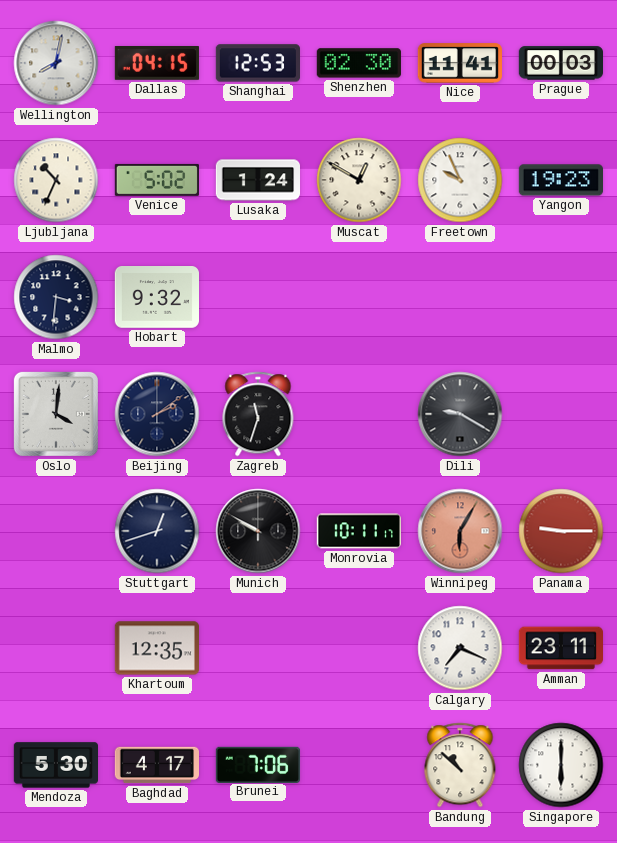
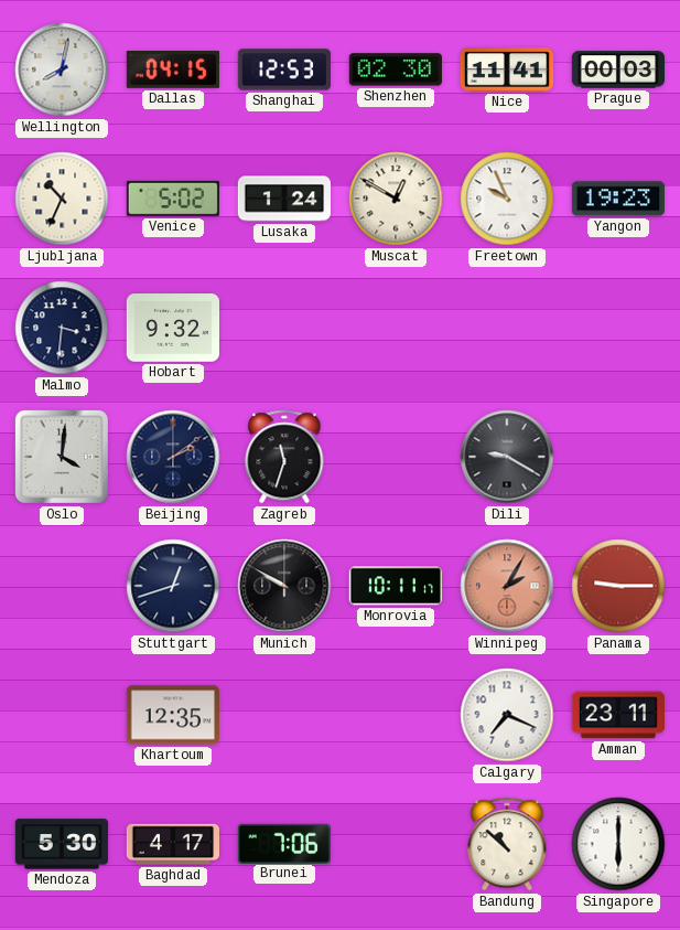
Winnipeg: 6:05 -> 2:05
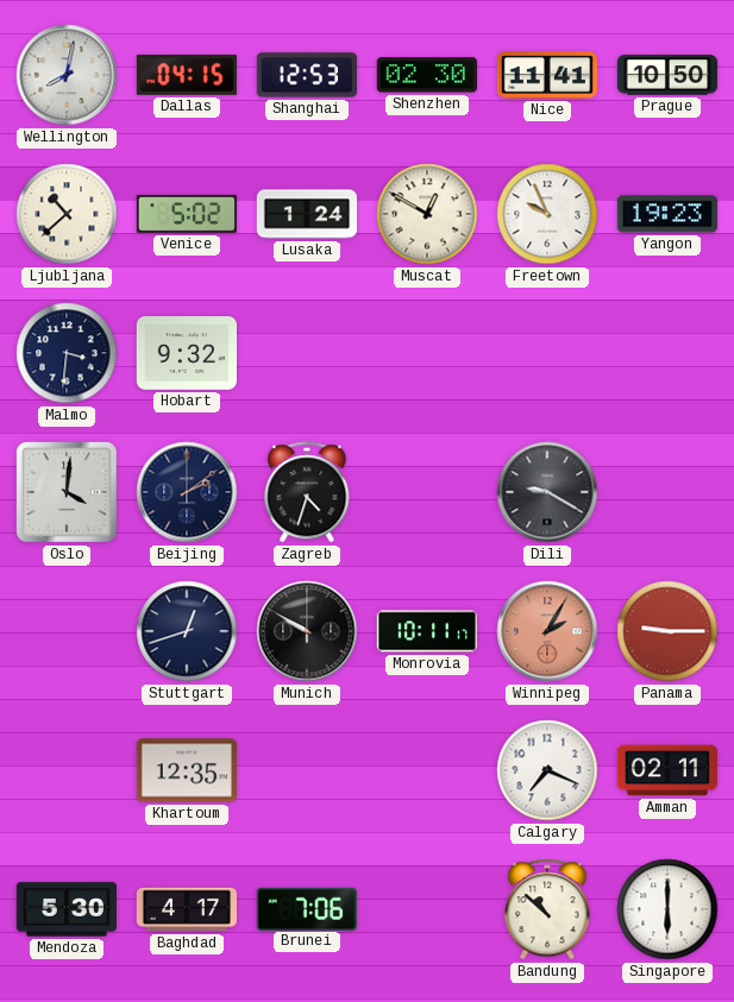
Prague: 00:03 -> 10:50
Ljubljana: 10:34 -> 10:38
Zagreb: 11:33 -> 4:33
Amman: 23:11 -> 02:11
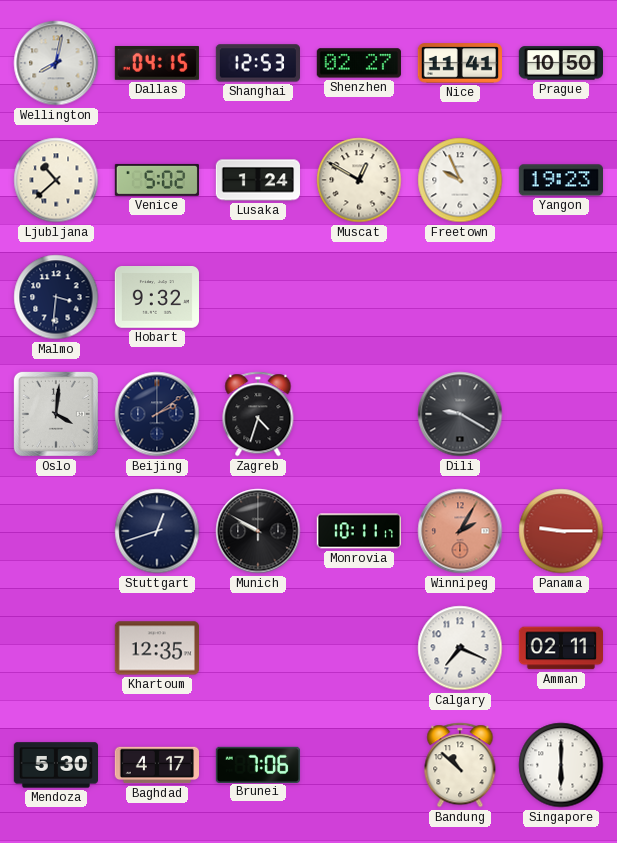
Shenzhen: 02:30 -> 02:27
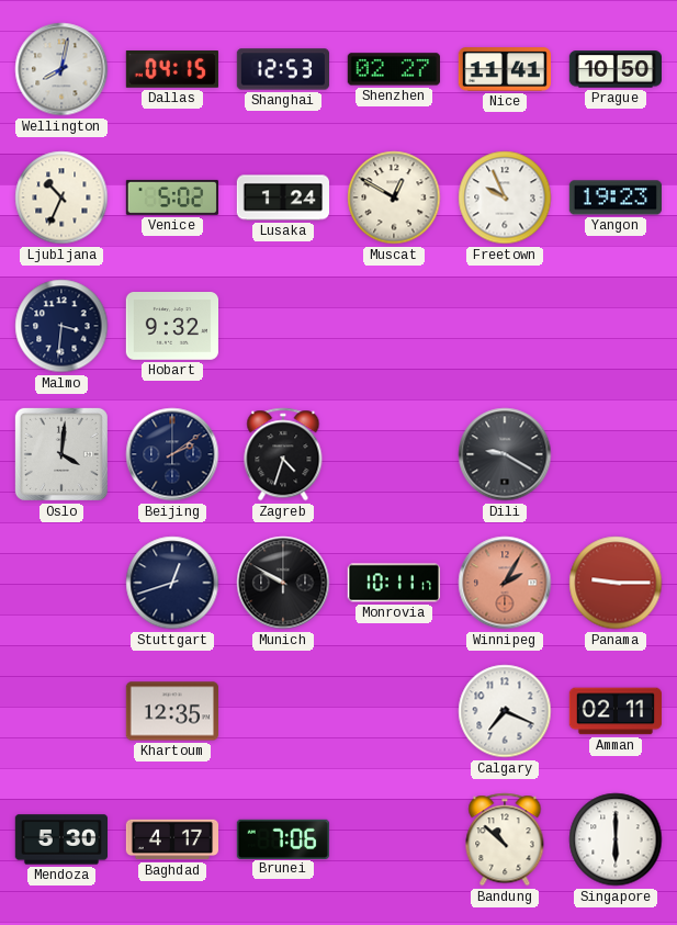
Ljubljana: 10:38 -> 10:34
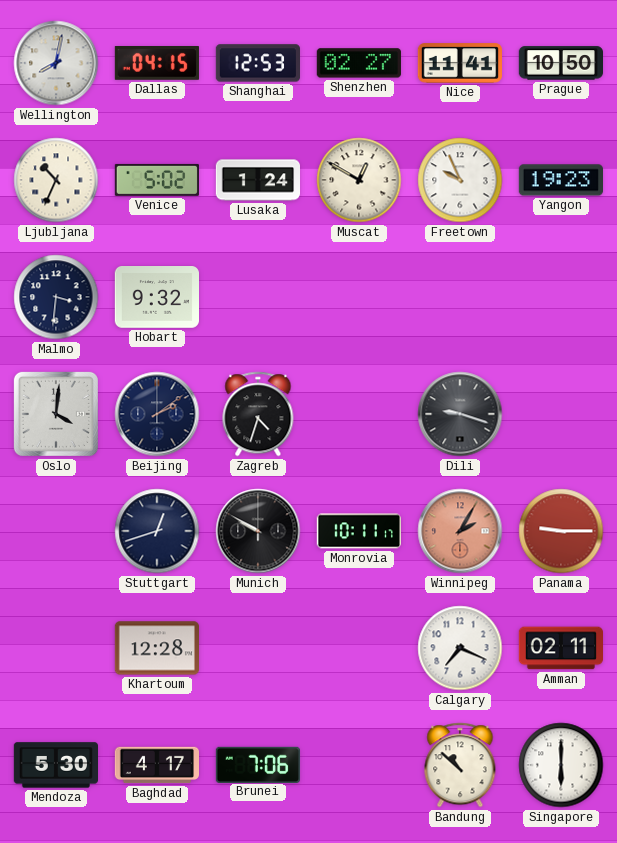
Dili: 9:20 -> 9:18
Khartoum: 12:35 -> 12:28
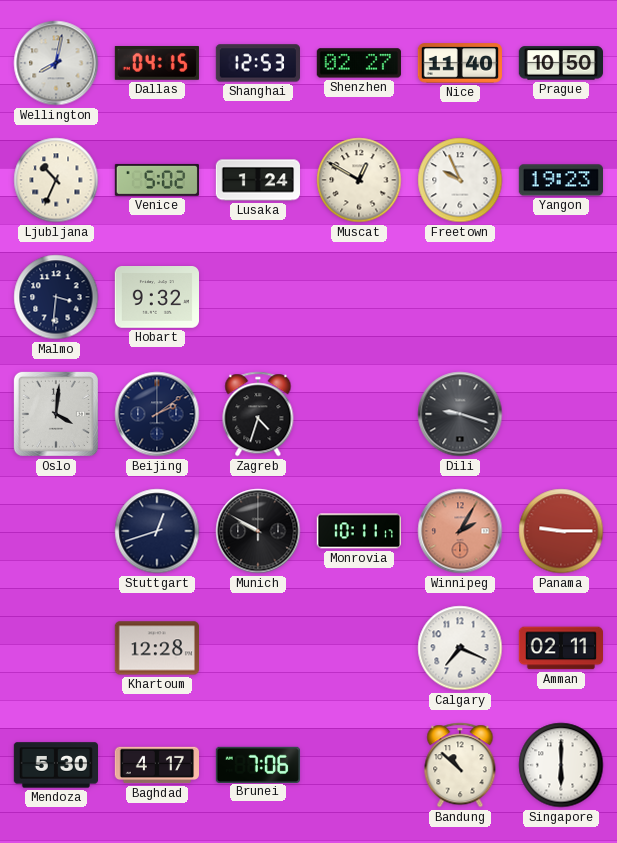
Nice: 11:41 -> 11:40
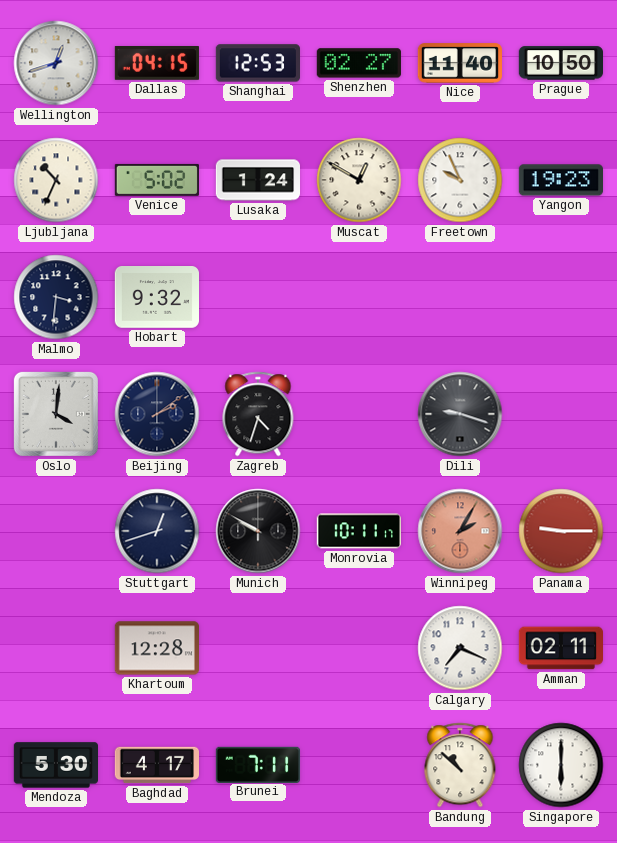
Wellington: 8:02 -> 12:42
Brunei: 7:06 -> 7:11
